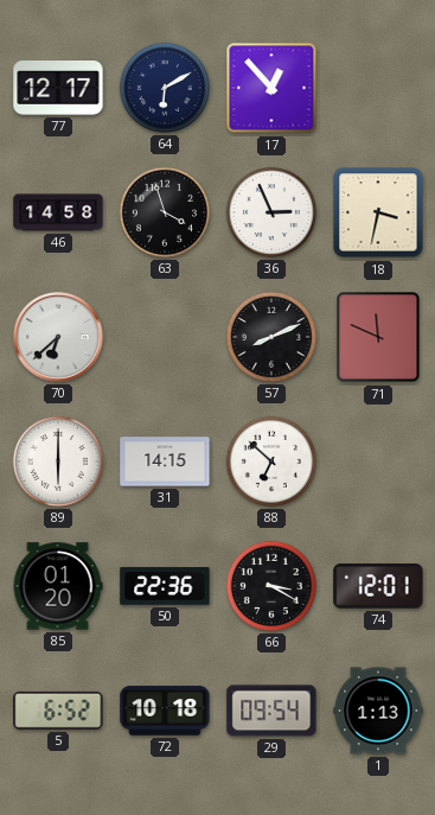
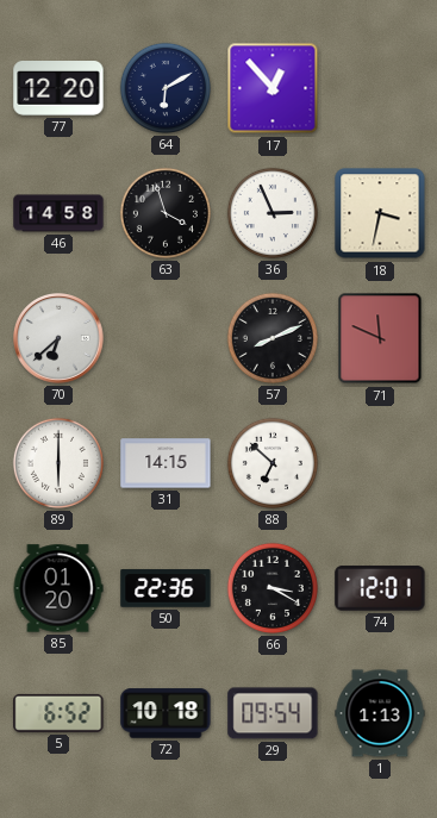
77: 12:17 -> 12:20
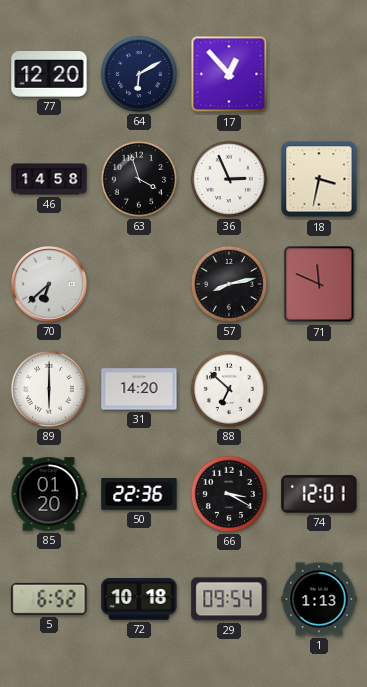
57: 8:11 -> 8:13
31: 14:15 -> 14:20
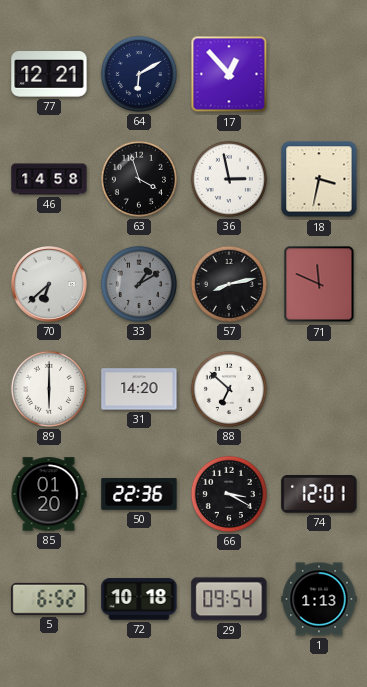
77: 12:20 -> 12:21
36: 2:56 -> 2:58
33: none -> 1:10
